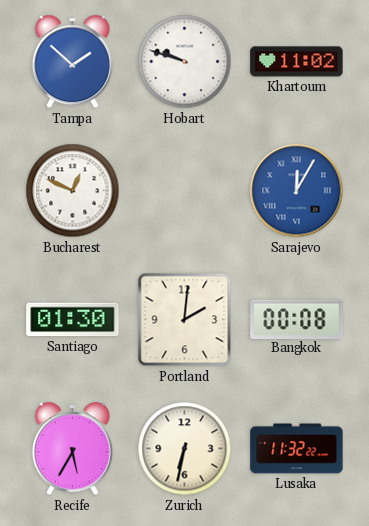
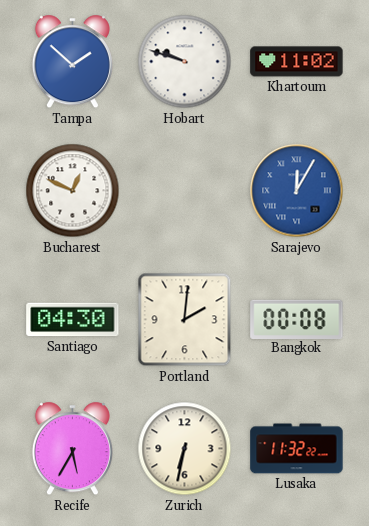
Santiago: 01:30 -> 04:30
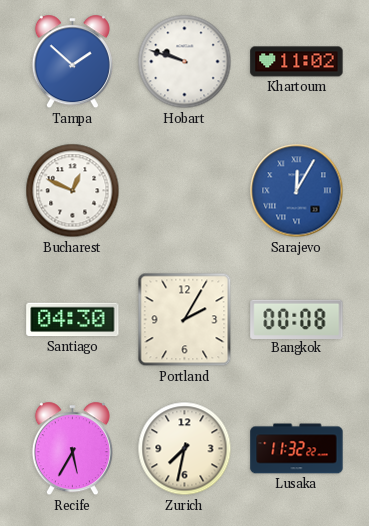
Portland: 2:01 -> 2:05
Zurich: 6:32 -> 7:32
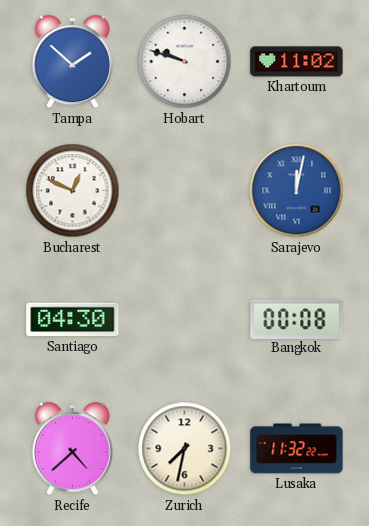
Sarajevo: 12:05 -> 12:02
Portland: 2:05 -> none
Recife: 5:35 -> 4:38
